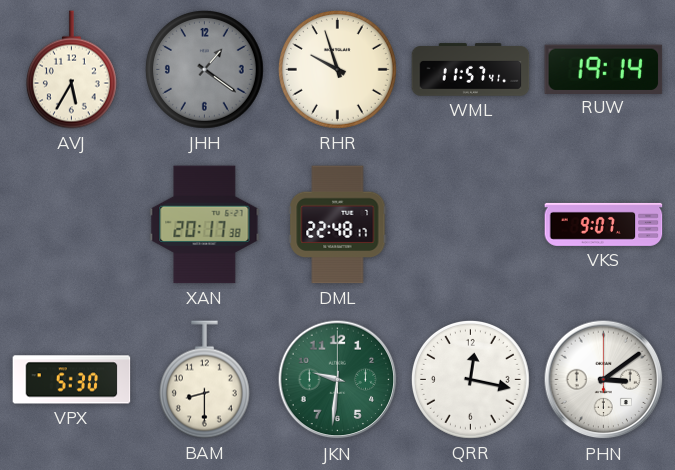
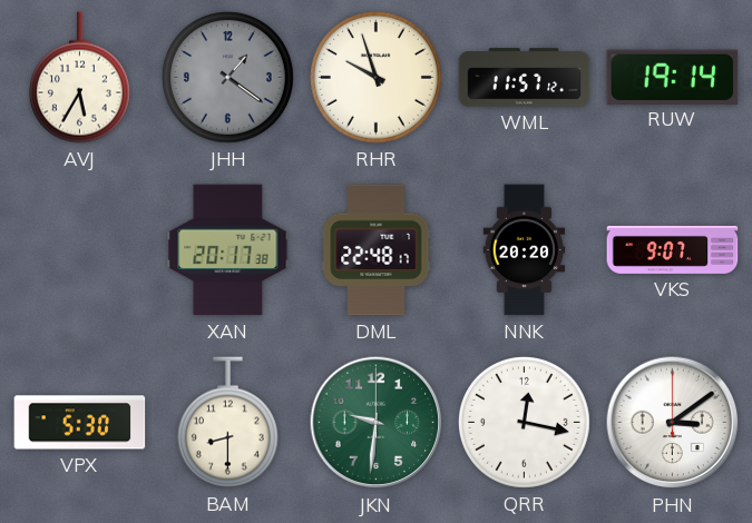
WML: 11:57:41 -> 11:57:12
NNK: none -> 20:20
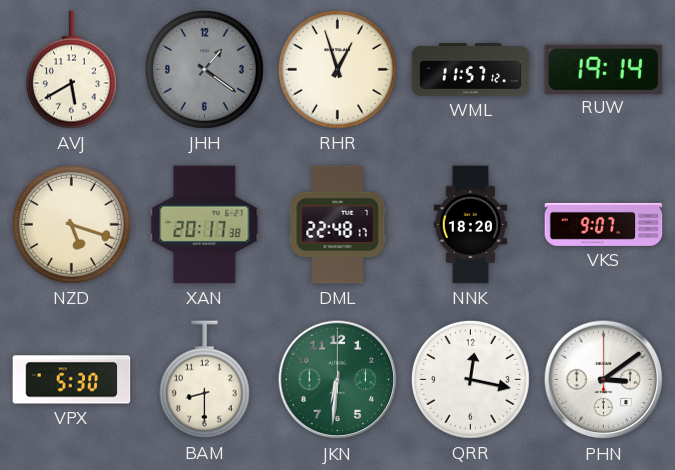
AVJ: 5:35 -> 5:40
RHR: 9:57 -> 12:57
NZD: none -> 5:18
NNK: 20:20 -> 18:20
JKN: 9:31 -> 6:31
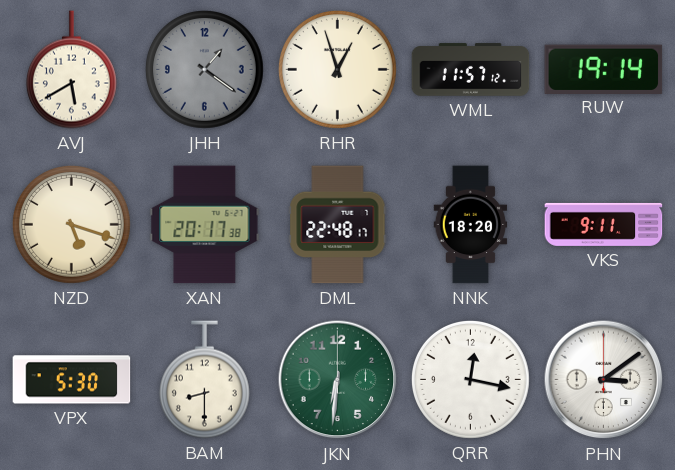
VKS: 9:07 -> 9:11
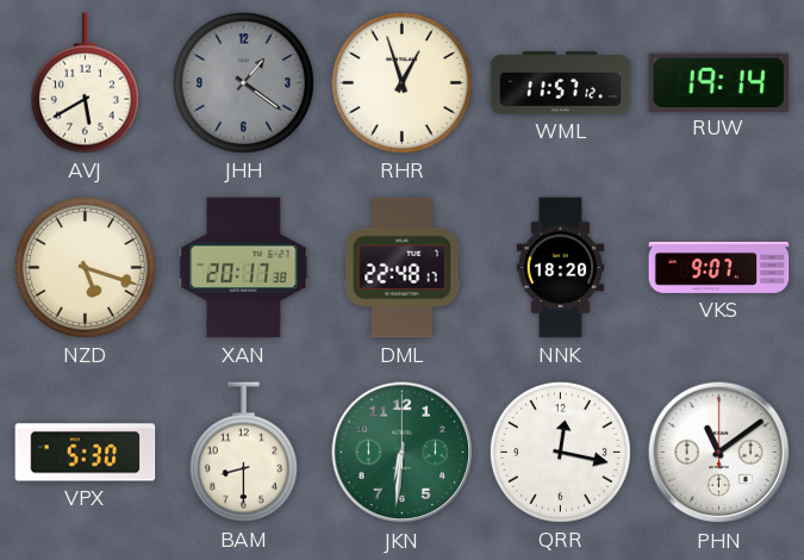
VKS: 9:11 -> 9:07
PHN: 3:09 -> 11:09
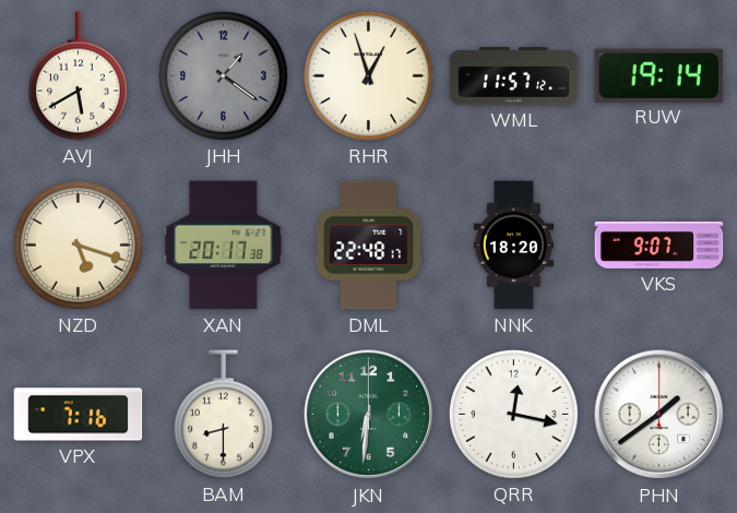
VPX: 5:30 -> 7:16
PHN: 11:09 -> 1:39
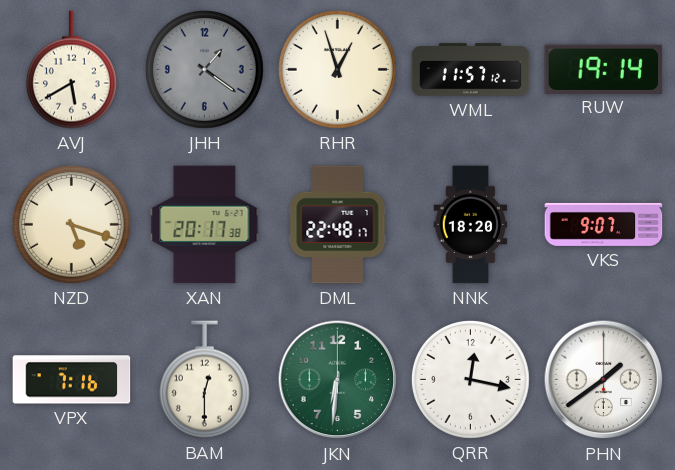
BAM: 8:30 -> 12:30
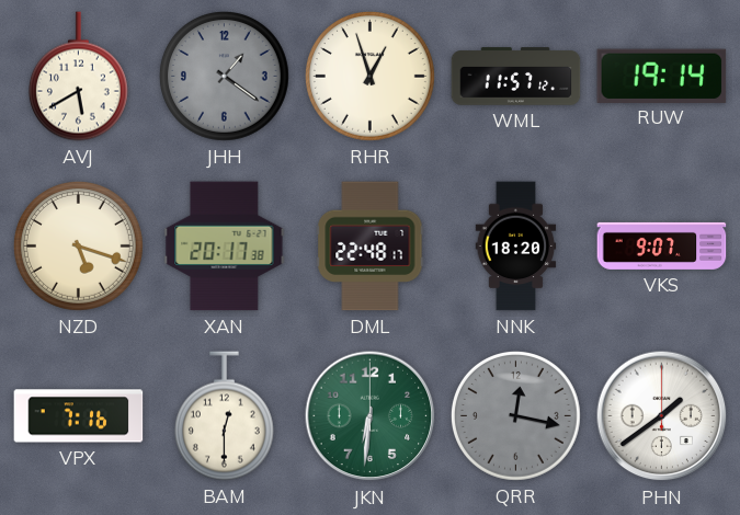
QRR dial: white -> grey
